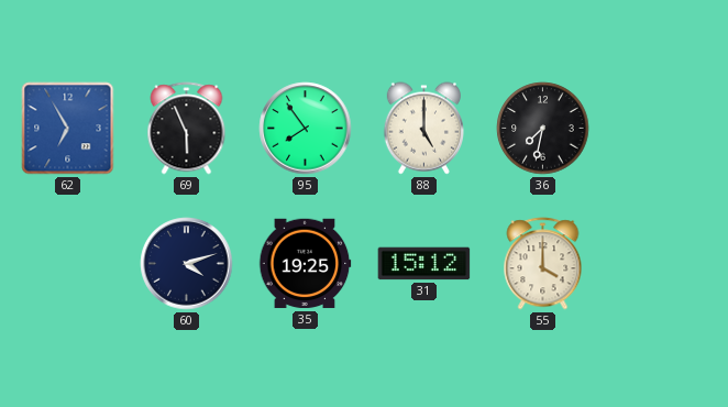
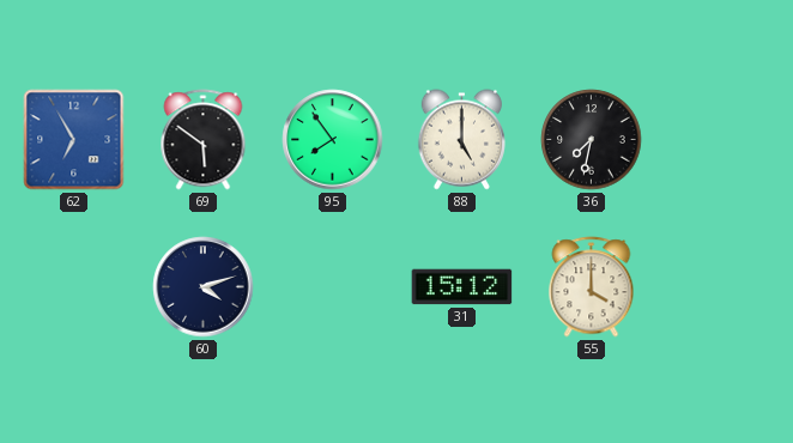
69: 5:56 -> 5:51
35: 19:25 -> none
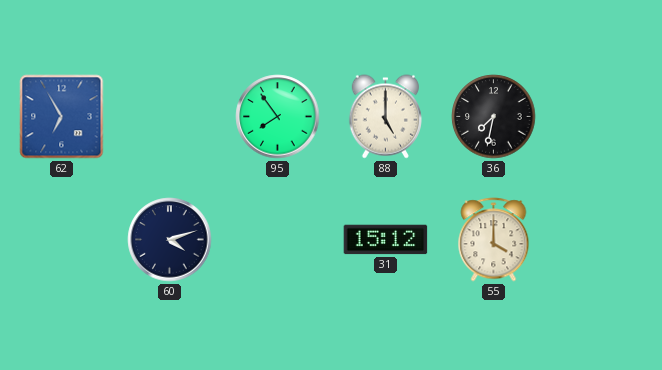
69: 5:51 -> none
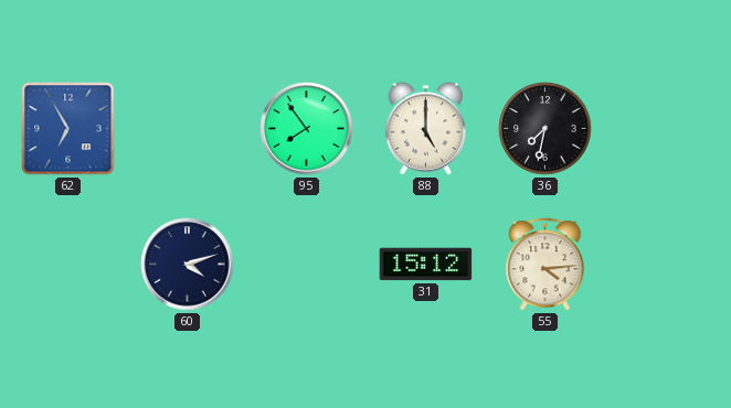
55: 4:00 -> 4:14
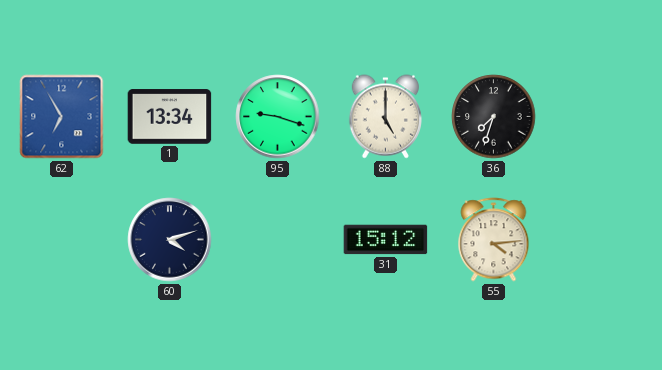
1: none -> 13:34
95: 7:54 -> 9:18
36: 7:32 -> 7:33
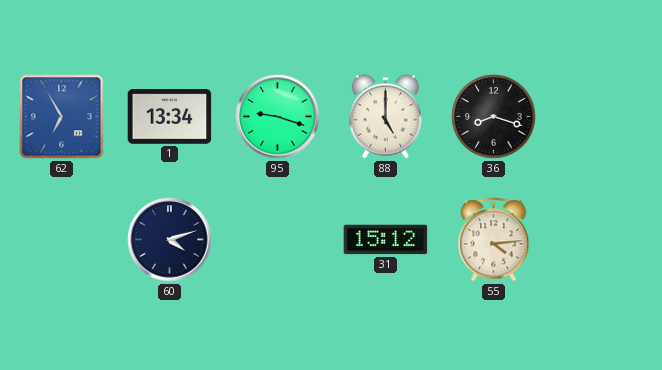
36: 7:33 -> 8:18
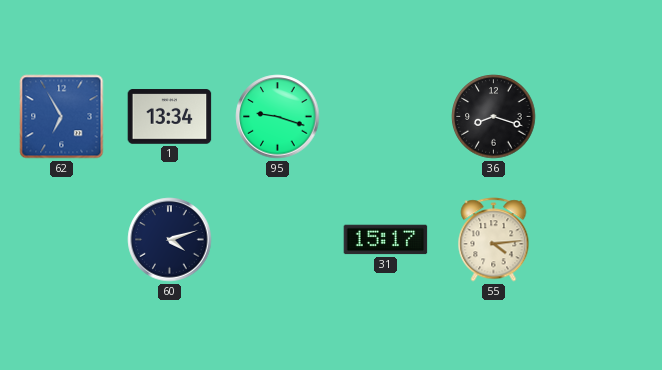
88: 5:00 -> none
31: 15:12 -> 15:17
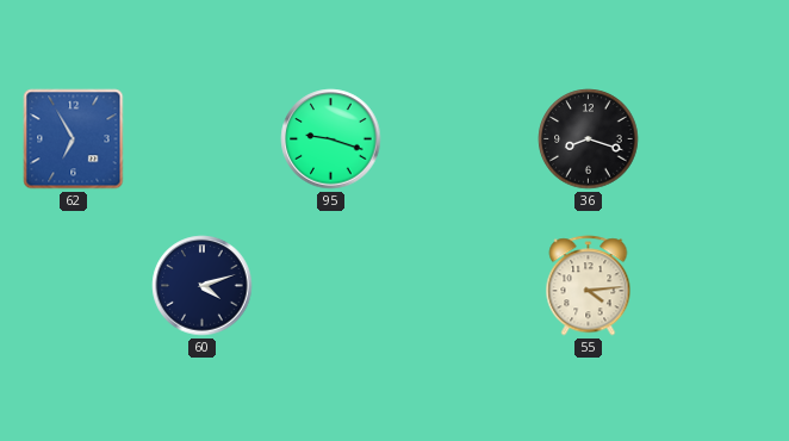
1: 13:34 -> none
31: 15:17 -> none
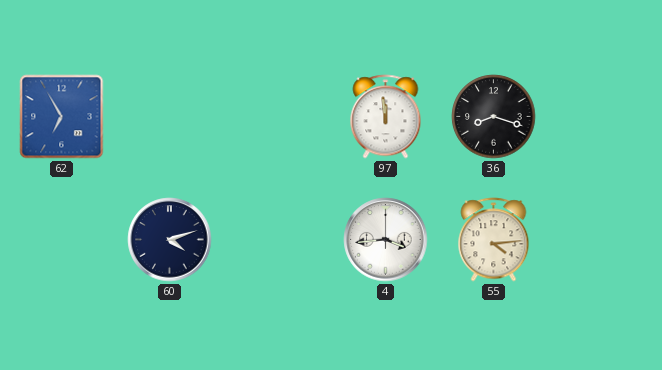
95: 9:18 -> none
97: none -> 11:59
4: none -> 3:44
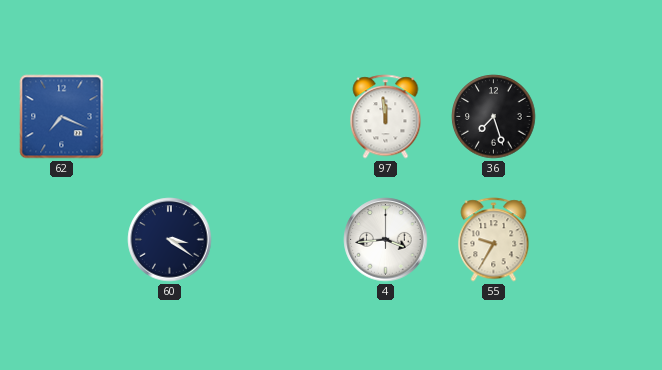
62: 6:55 -> 7:19
36: 8:18 -> 7:27
60: 4:12 -> 3:21
55: 4:14 -> 9:35
